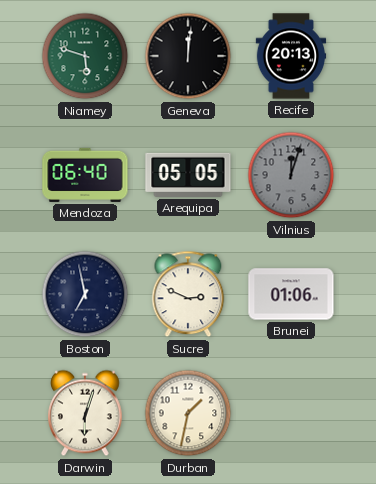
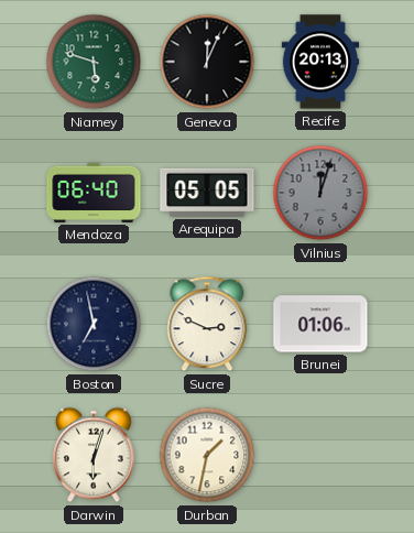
Geneva: 12:01 -> 12:04
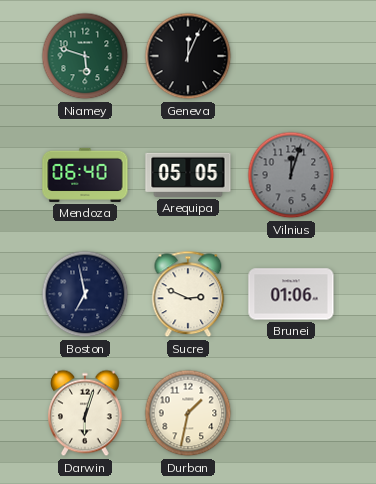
Recife: 20:13 -> none
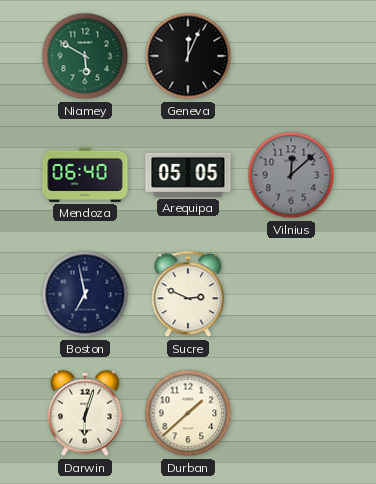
Niamey: 5:48 -> 5:50
Vilnius: 12:03 -> 12:08
Brunei: 01:06 -> none
Durban: 1:32 -> 1:38
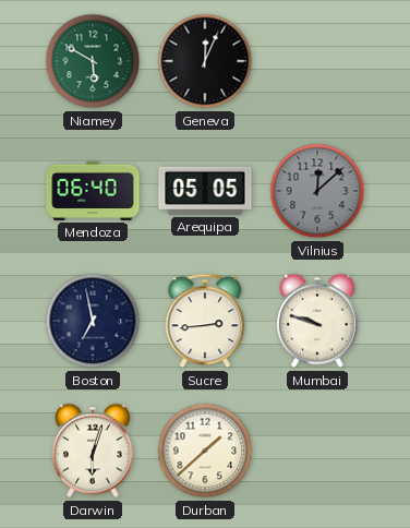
Sucre: 2:49 -> 2:44
Mumbai: none -> 9:48
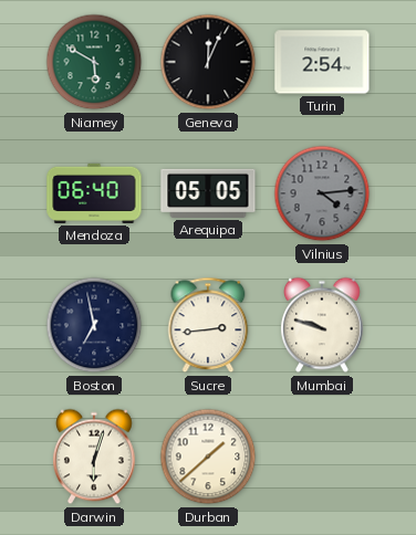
Turin: none -> 2:54
Vilnius: 12:08 -> 4:14
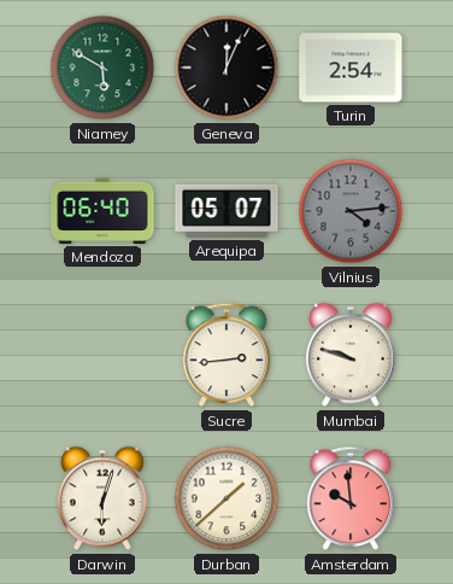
Arequipa: 05:05 -> 05:07
Boston: 6:58 -> none
Amsterdam: none -> 9:59
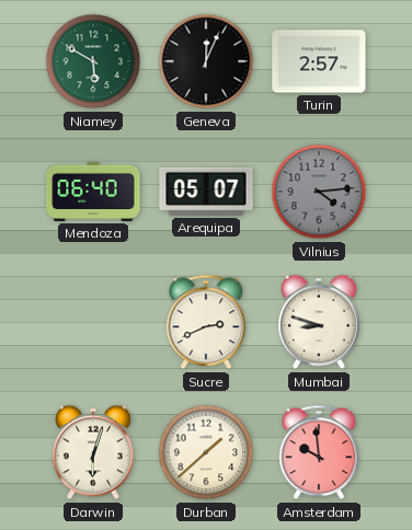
Turin: 2:54 -> 2:57
Sucre: 2:44 -> 2:41
Mumbai: 9:48 -> 8:48
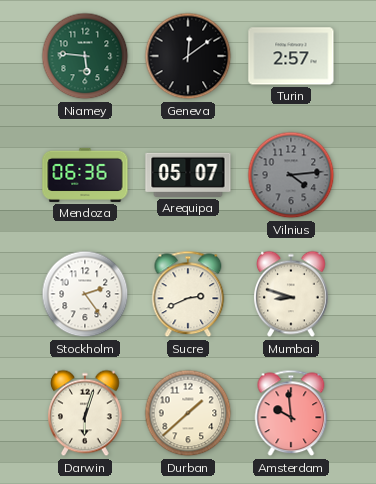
Niamey: 5:50 -> 5:46
Geneva: 12:04 -> 12:09
Mendoza: 06:40 -> 06:36
Stockholm: none -> 2:24
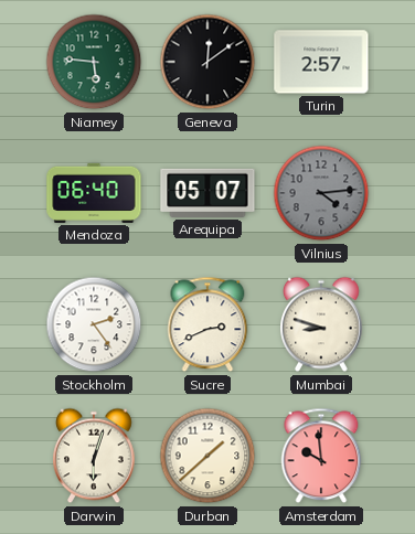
Mendoza: 06:36 -> 06:40
